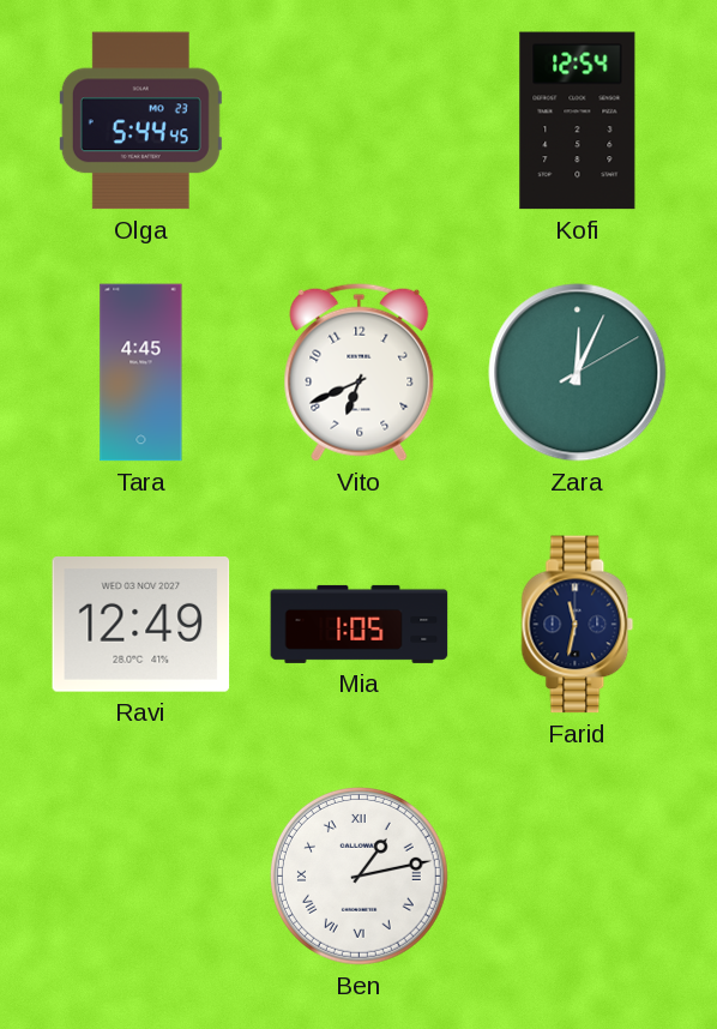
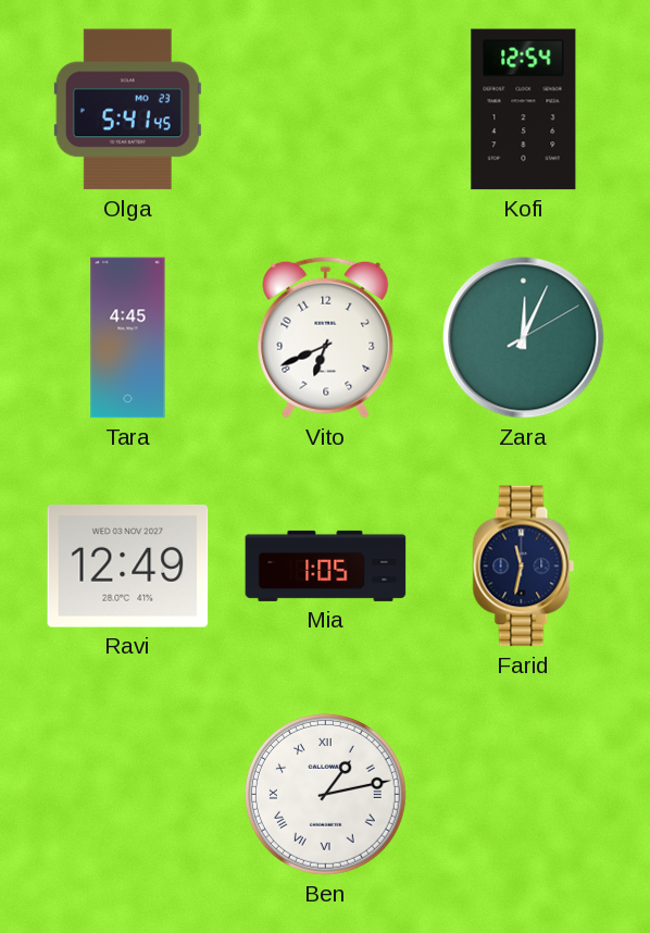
Olga: 5:44 -> 5:41
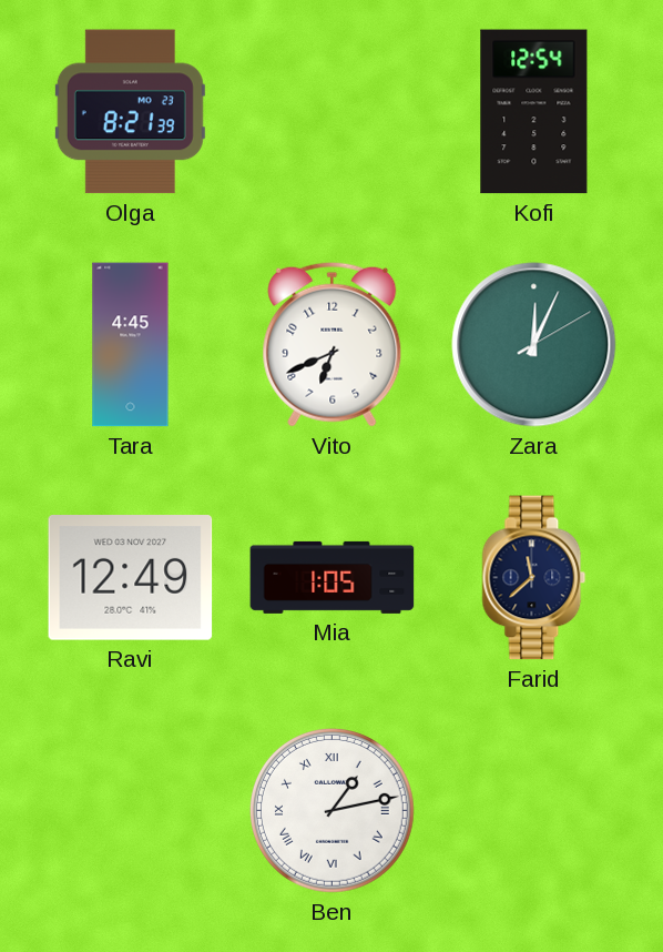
Olga: 5:41 -> 8:21
Farid: 11:32 -> 11:38
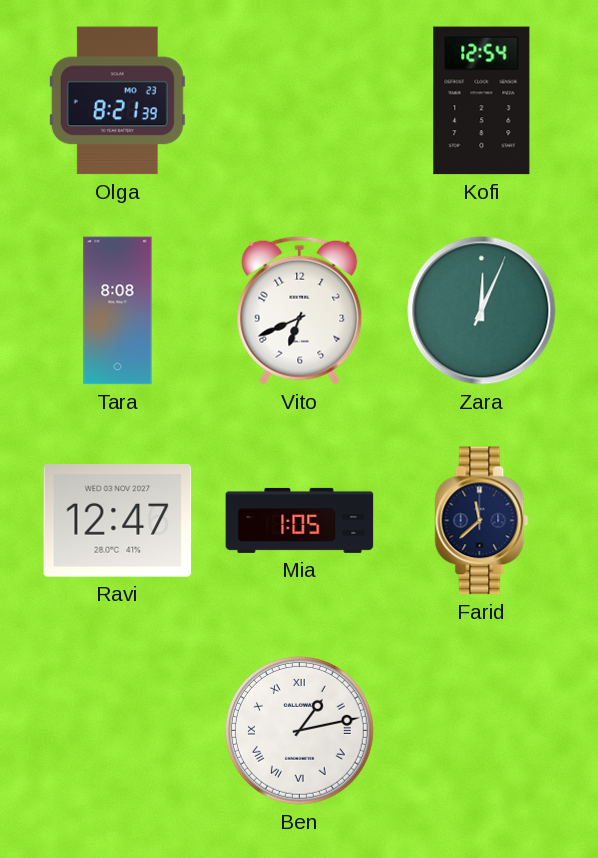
Tara: 4:45 -> 8:08
Zara: 12:04:10 -> 12:04:04
Ravi: 12:49 -> 12:47
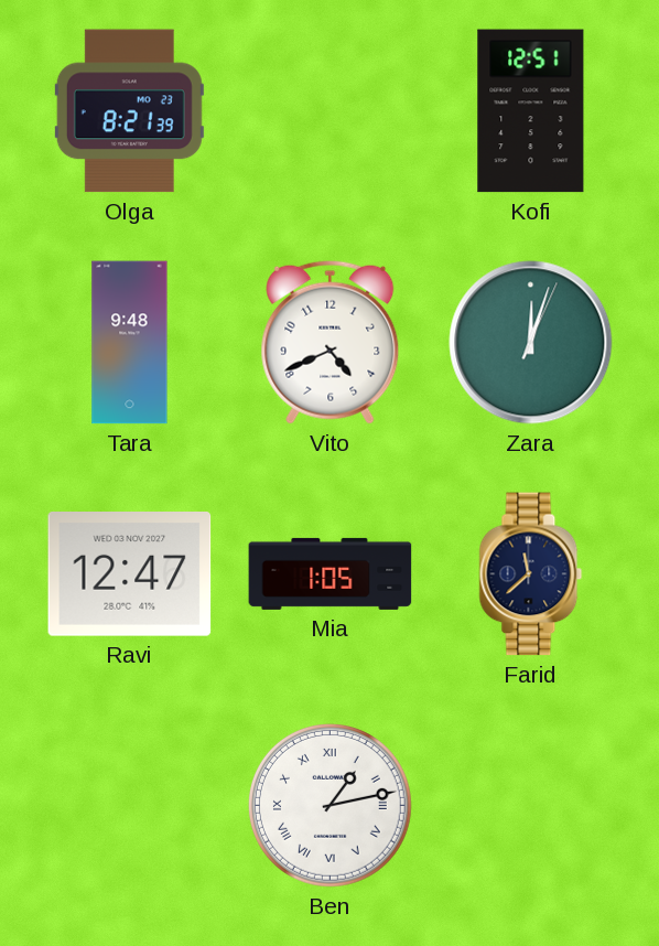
Kofi: 12:54 -> 12:51
Tara: 8:08 -> 9:48
Vito: 6:41 -> 4:41
Zara: 12:04 -> 12:03
